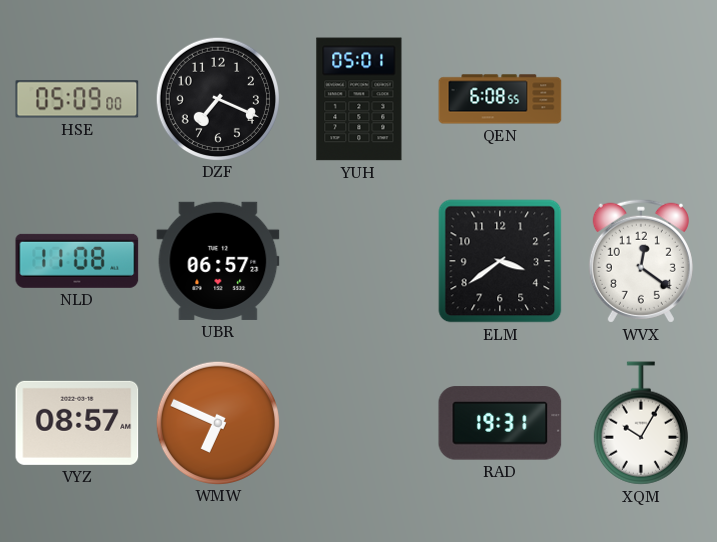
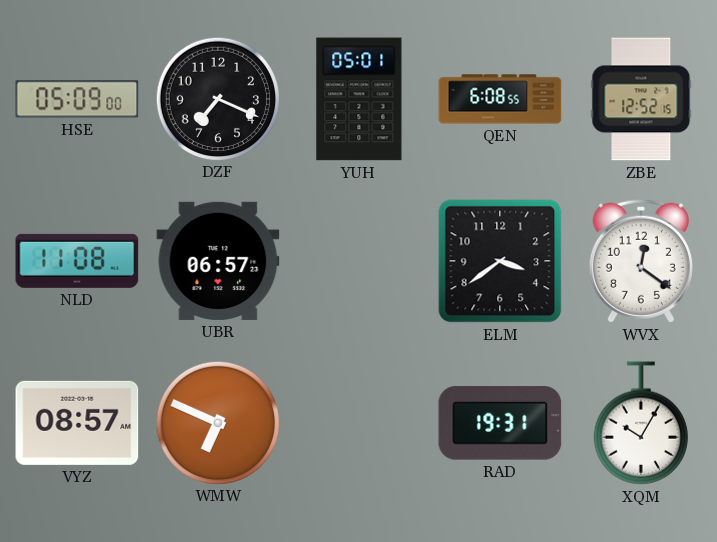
ZBE: none -> 12:52
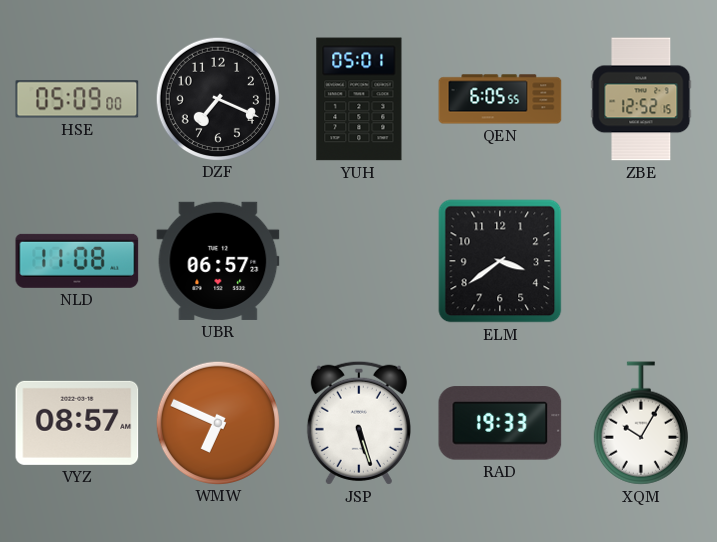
QEN: 6:08 -> 6:05
WVX: 12:21 -> none
JSP: none -> 5:27
RAD: 19:31 -> 19:33
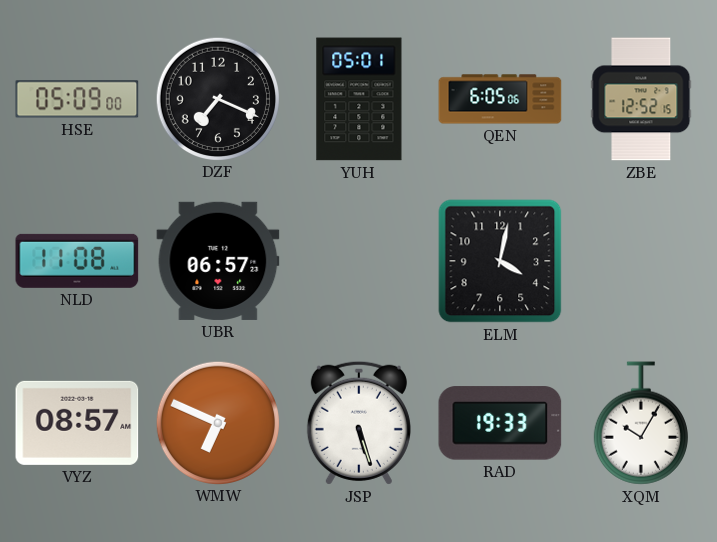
QEN: 6:05:55 -> 6:05:06
ELM: 3:39 -> 4:02
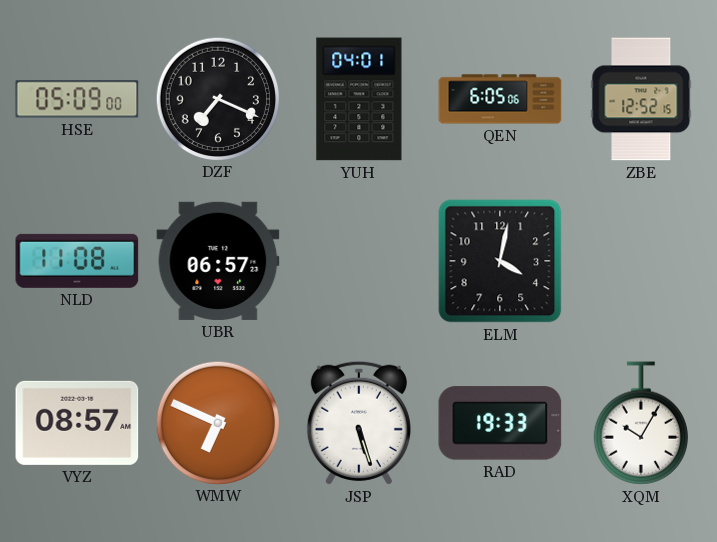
YUH: 05:01 -> 04:01
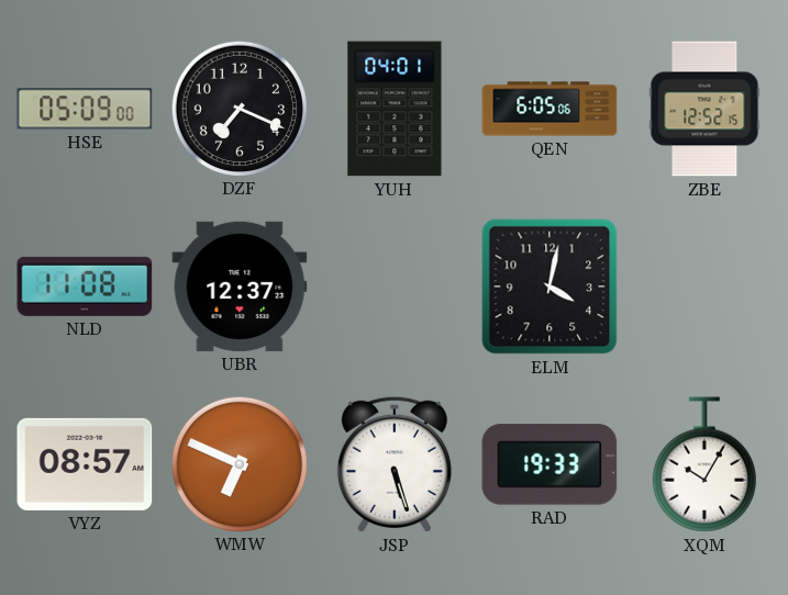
UBR: 06:57 -> 12:37
